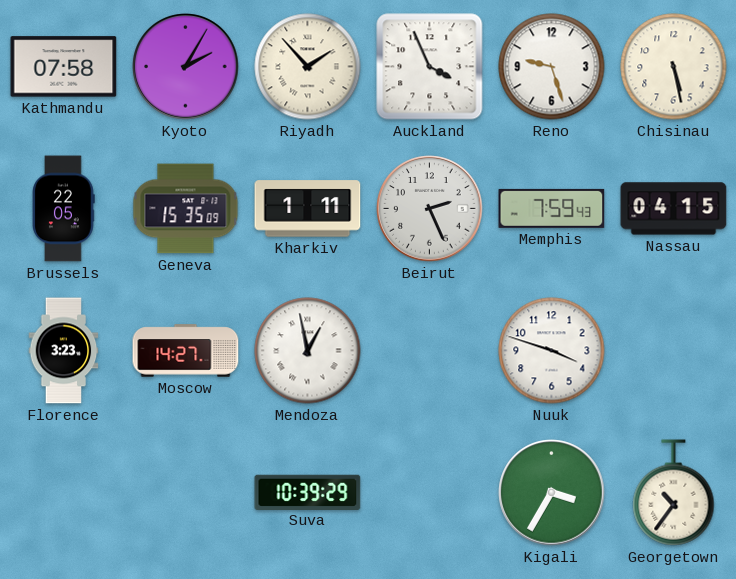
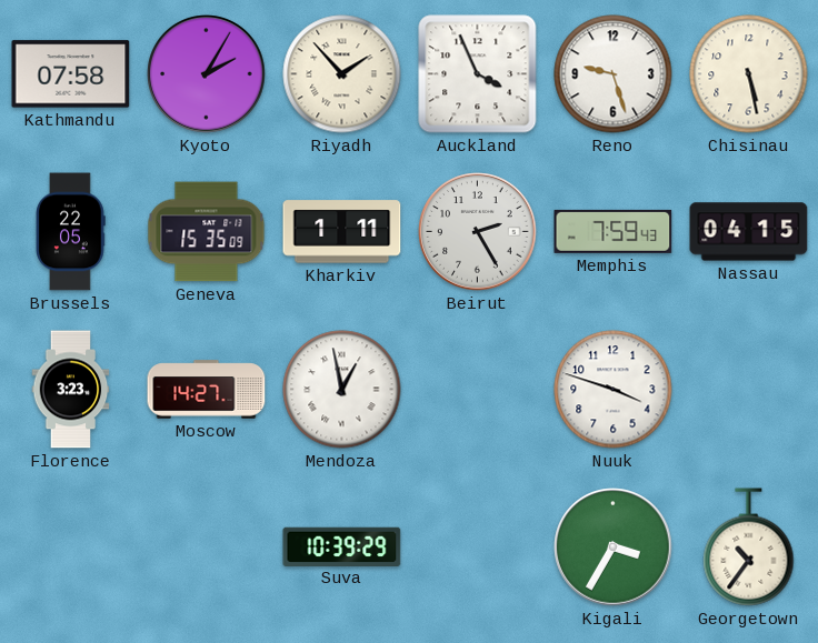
Beirut: 2:26 -> 2:25
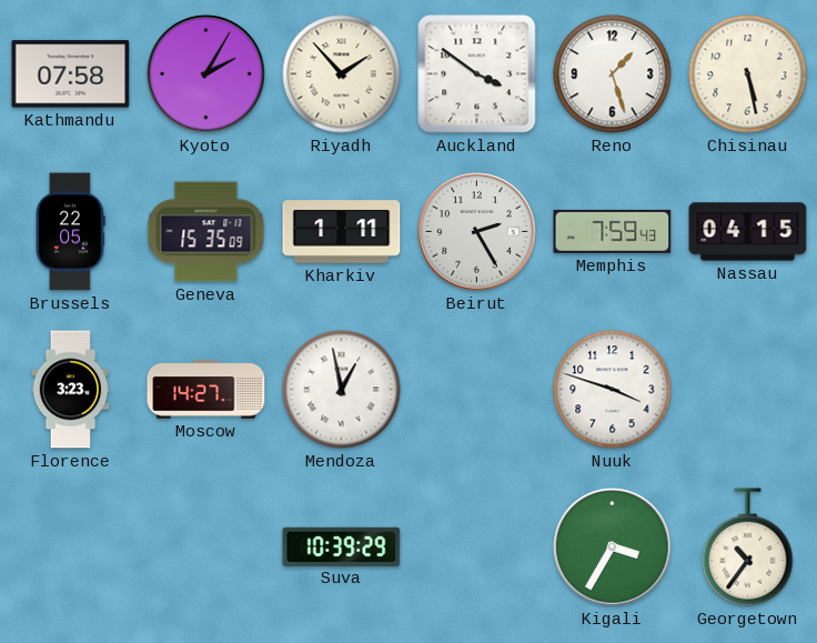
Auckland: 3:56 -> 3:51
Reno: 9:27 -> 1:27
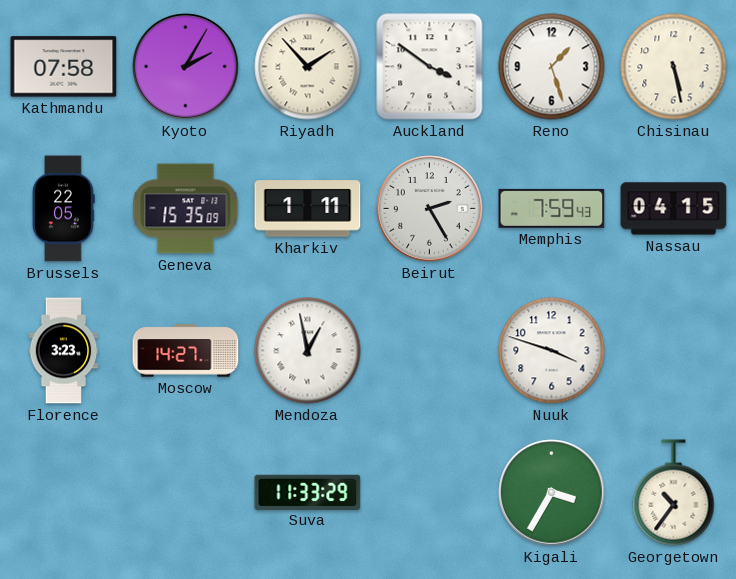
Suva: 10:39 -> 11:33
